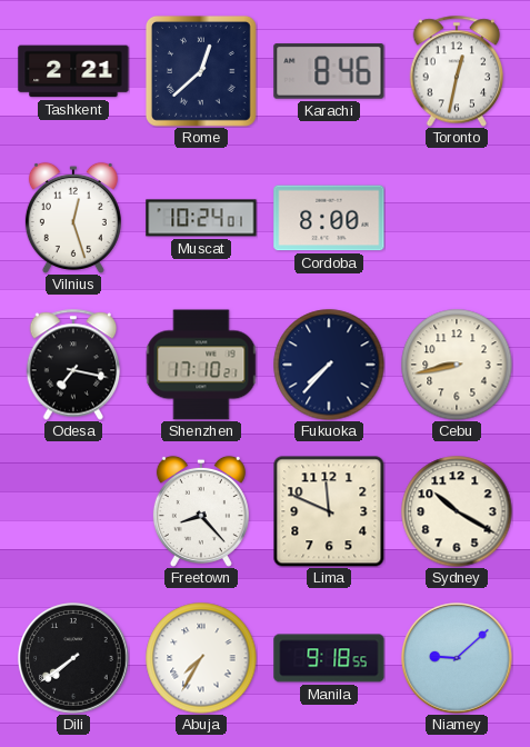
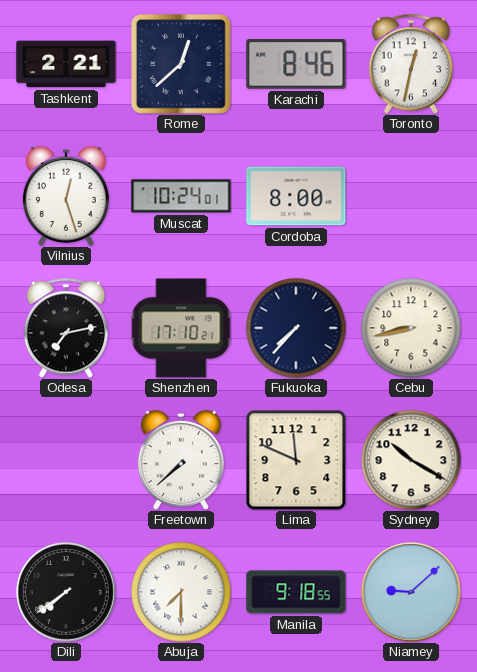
Odesa: 7:17 -> 7:13
Freetown: 8:23 -> 7:38
Abuja: 7:35 -> 7:30
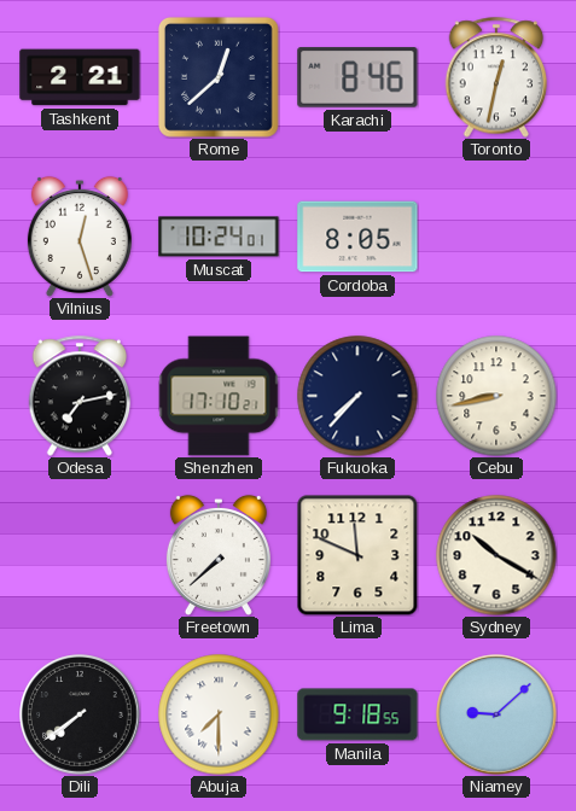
Cordoba: 8:00 -> 8:05
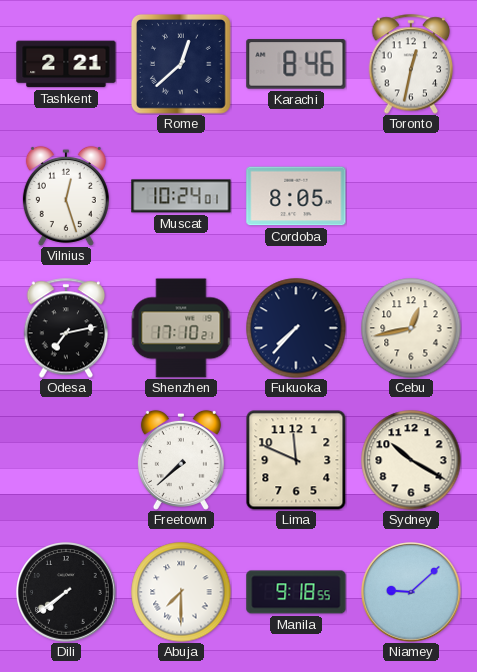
Cebu: 8:43 -> 12:43
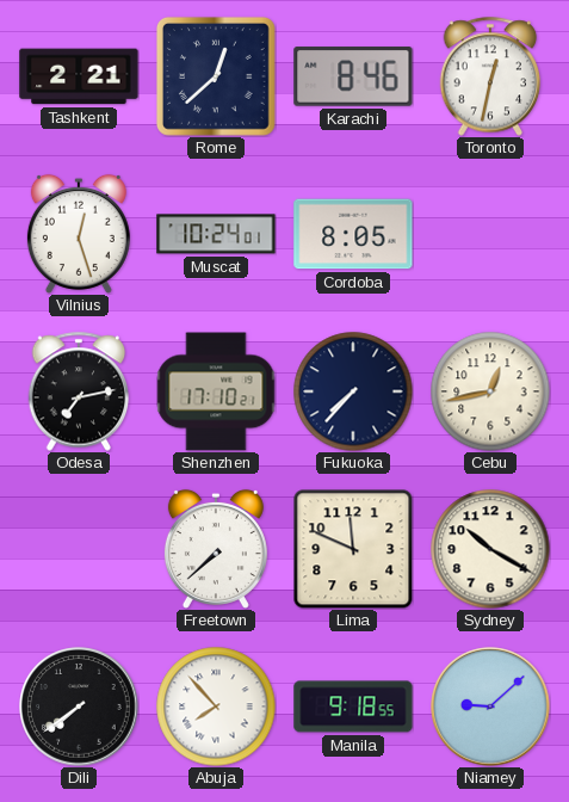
Abuja: 7:30 -> 7:53
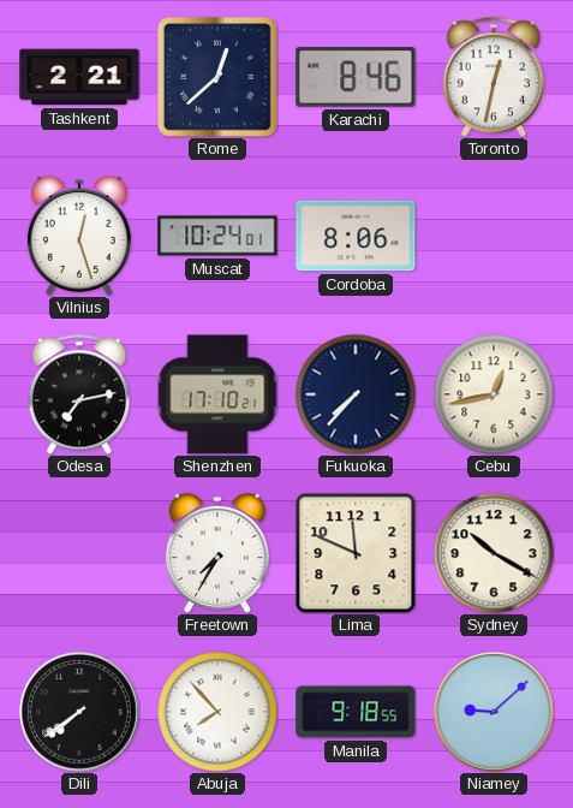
Cordoba: 8:05 -> 8:06
Freetown: 7:38 -> 7:35
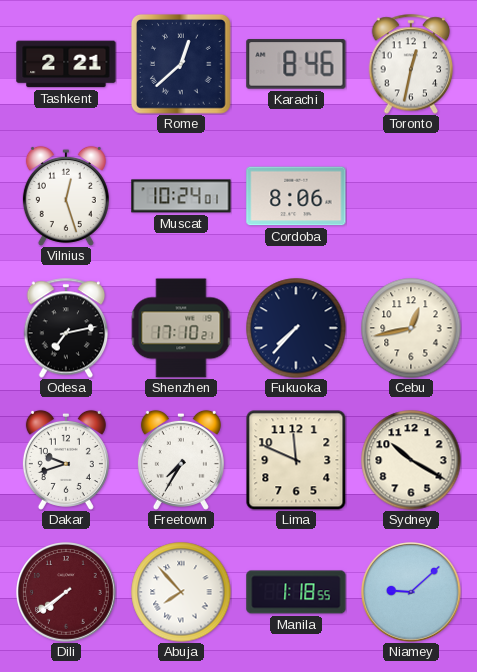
Dakar: none -> 9:42
Dili dial: black -> burgundy
Manila: 9:18 -> 1:18
